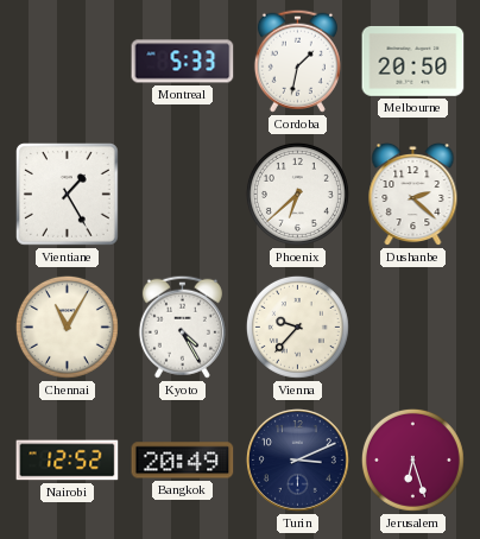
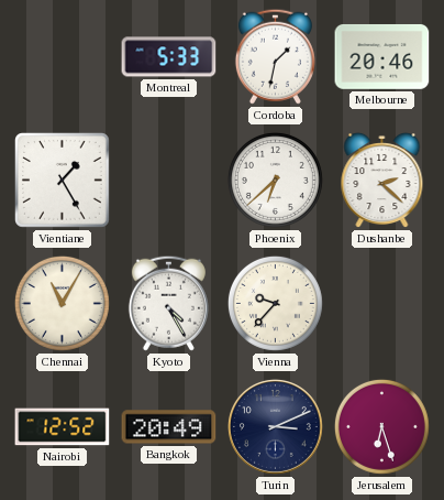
Melbourne: 20:50 -> 20:46
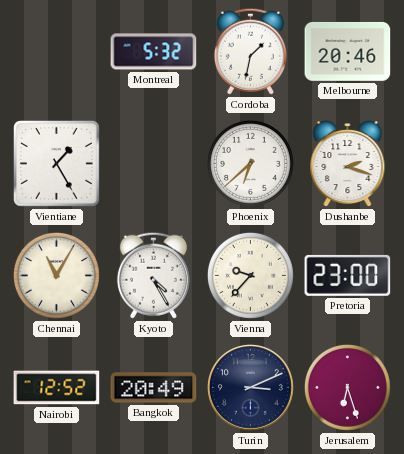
Montreal: 5:33 -> 5:32
Dushanbe: 2:22 -> 2:18
Pretoria: none -> 23:00
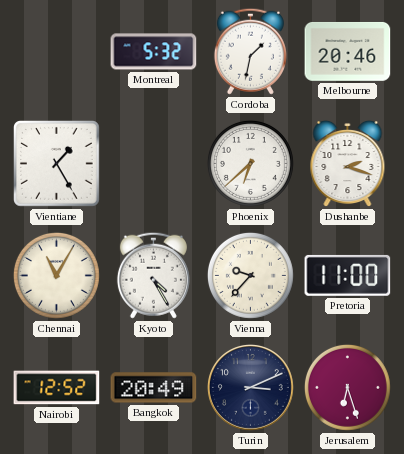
Pretoria: 23:00 -> 11:00
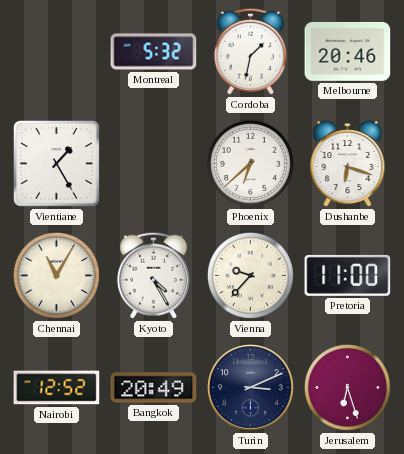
Dushanbe: 2:18 -> 6:18
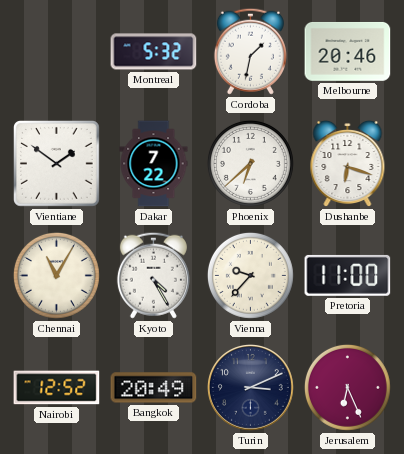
Vientiane: 1:25 -> 1:51
Dakar: none -> 7:22
Jerusalem: 6:27 -> 6:26
